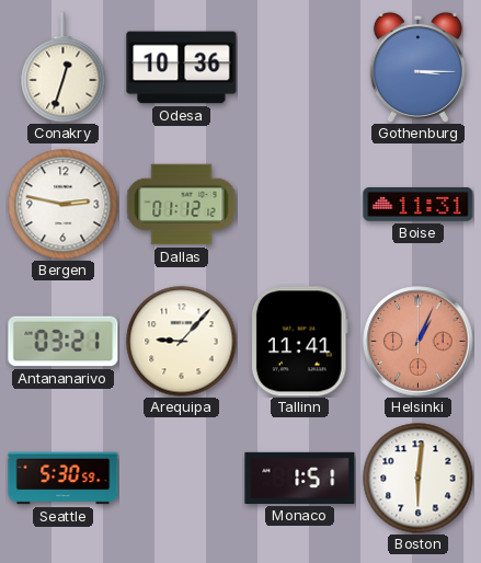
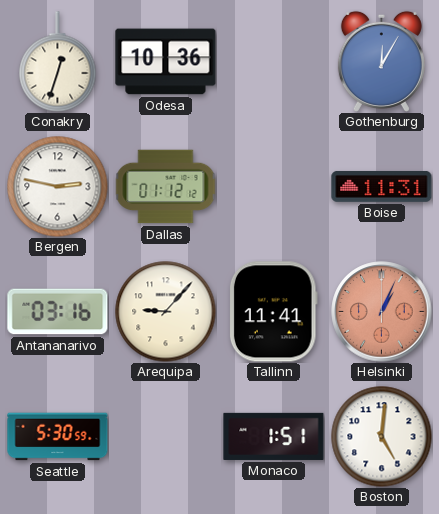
Gothenburg: 3:15 -> 12:05
Antananarivo: 03:21 -> 03:16
Boston: 6:01 -> 5:01
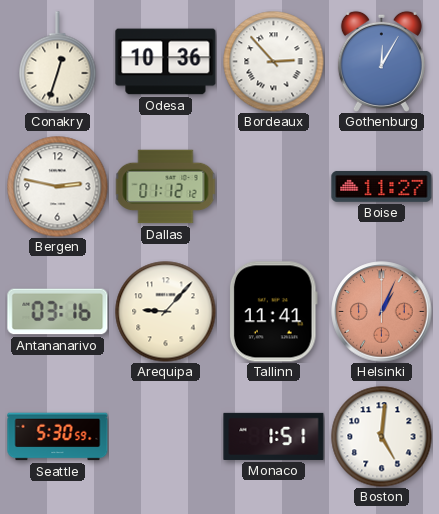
Bordeaux: none -> 2:53
Boise: 11:31 -> 11:27
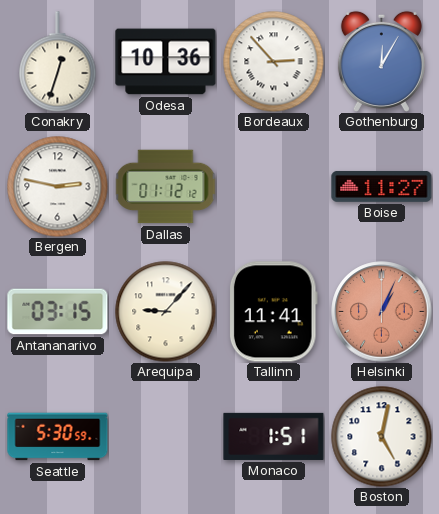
Antananarivo: 03:16 -> 03:15
Boston: 5:01 -> 5:02
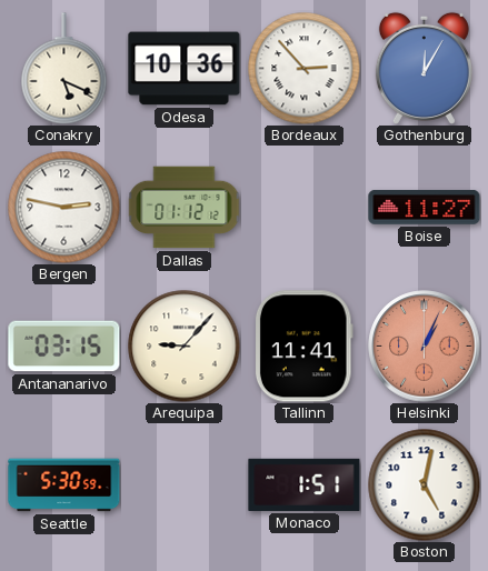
Conakry: 12:33 -> 5:19
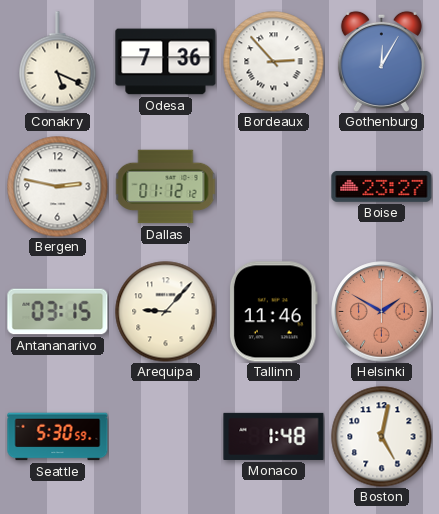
Odesa: 10:36 -> 7:36
Boise: 11:27 -> 23:27
Tallinn: 11:41 -> 11:46
Helsinki: 1:04 -> 1:50
Monaco: 1:51 -> 1:48
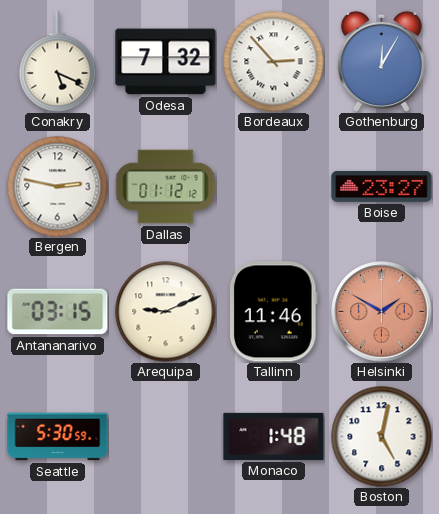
Odesa: 7:36 -> 7:32
Arequipa: 9:07 -> 9:11
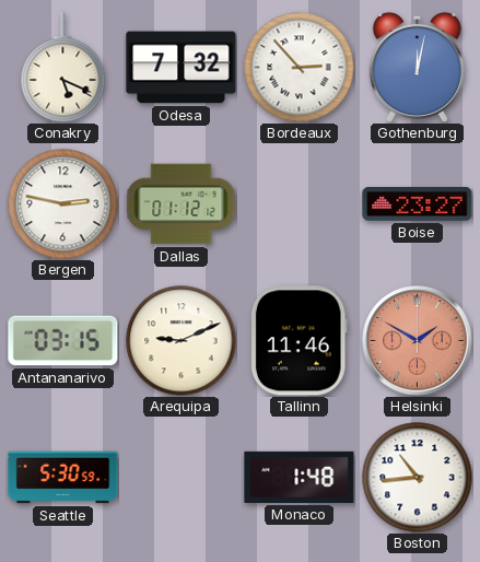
Gothenburg: 12:05 -> 12:02
Boston: 5:02 -> 10:44
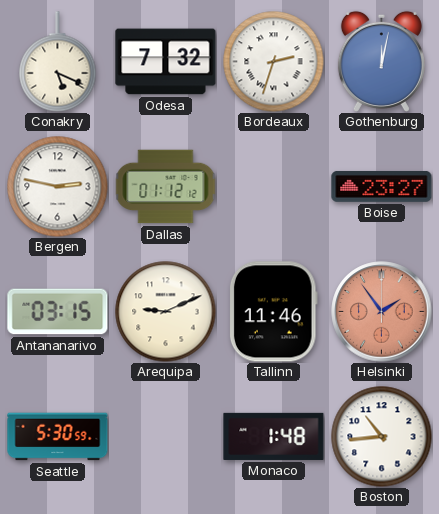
Bordeaux: 2:53 -> 2:33
Helsinki: 1:50 -> 1:54
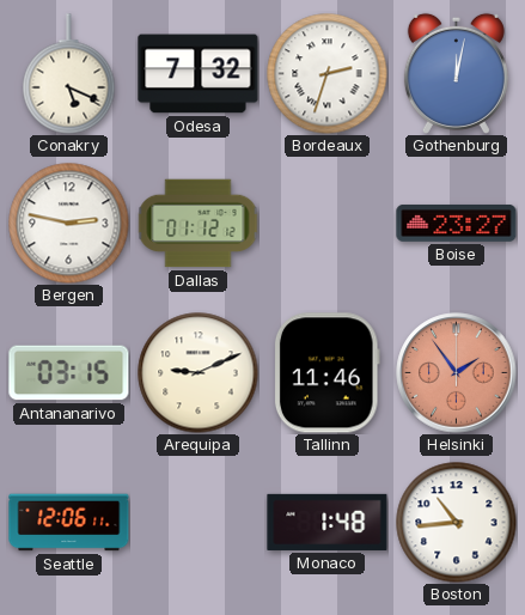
Seattle: 5:30 -> 12:06
